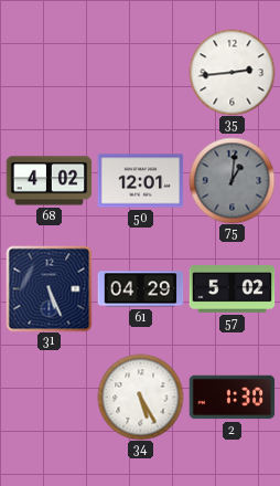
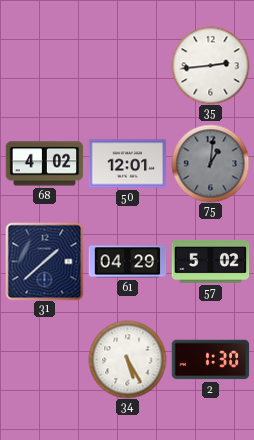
31: 5:26 -> 1:38
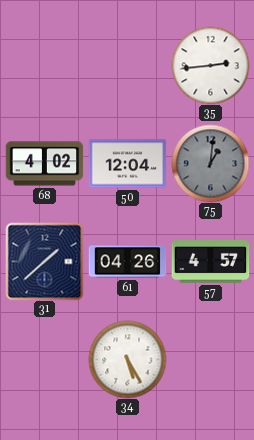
50: 12:01 -> 12:04
61: 04:29 -> 04:26
57: 5:02 -> 4:57
2: 1:30 -> none
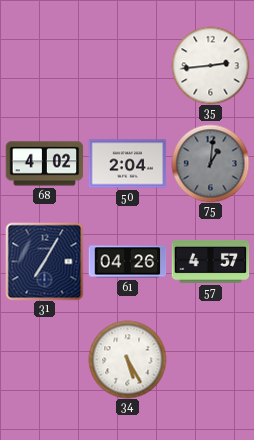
50: 12:04 -> 2:04
31: 1:38 -> 7:05
